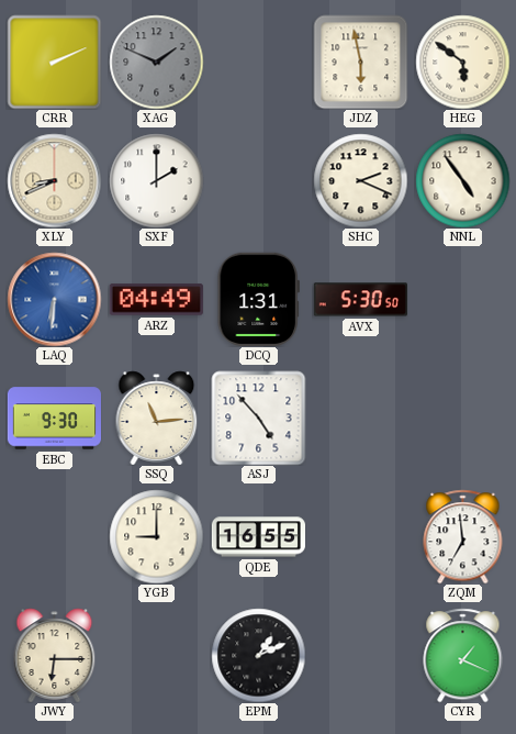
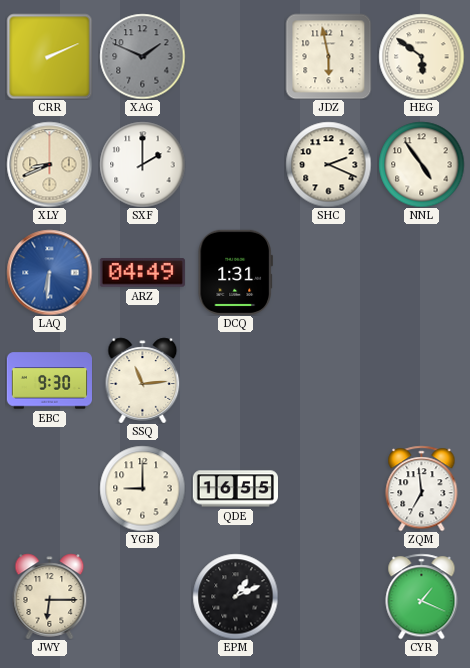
AVX: 5:30 -> none
ASJ: 4:53 -> none
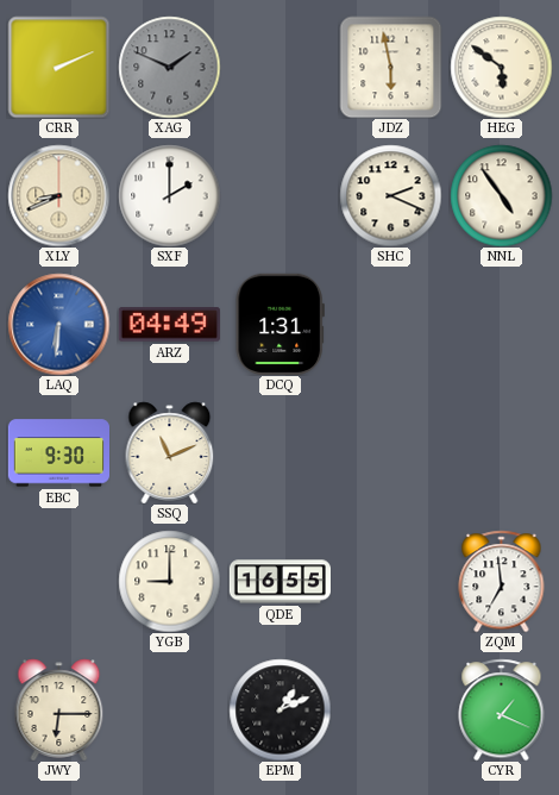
SSQ: 11:14 -> 11:11
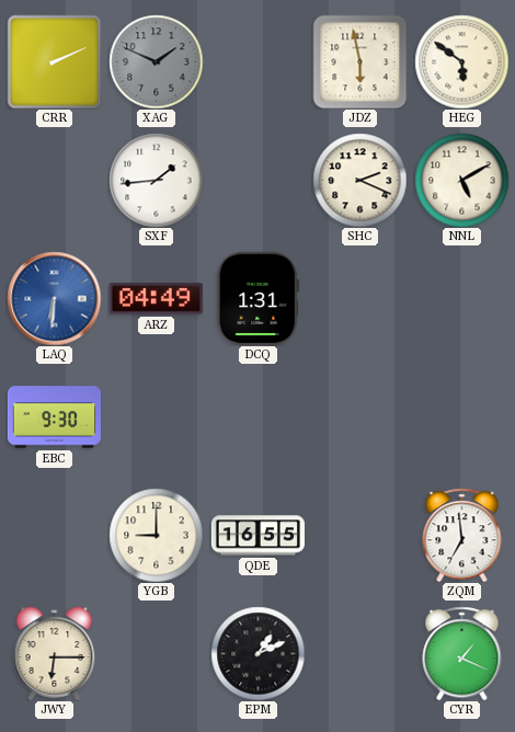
XLY: 8:41 -> none
SXF: 2:00 -> 1:44
NNL: 4:54 -> 5:10
SSQ: 11:11 -> none
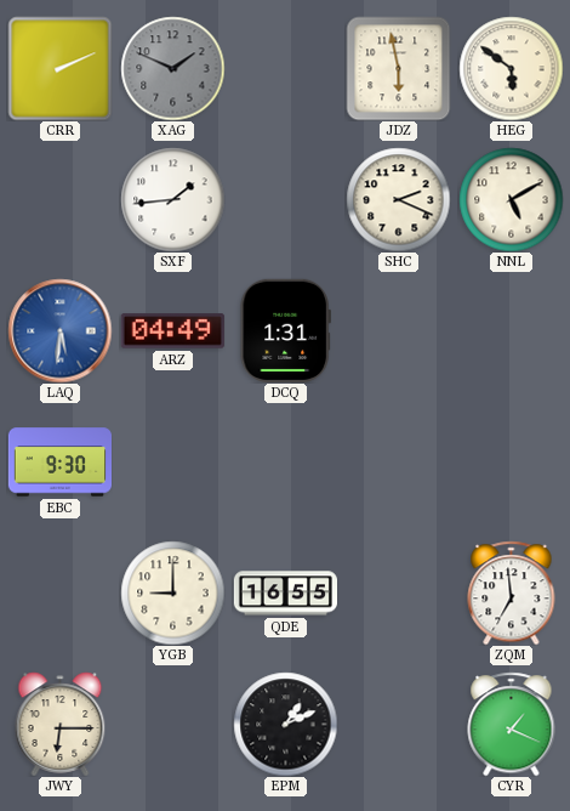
LAQ: 6:31 -> 5:31
